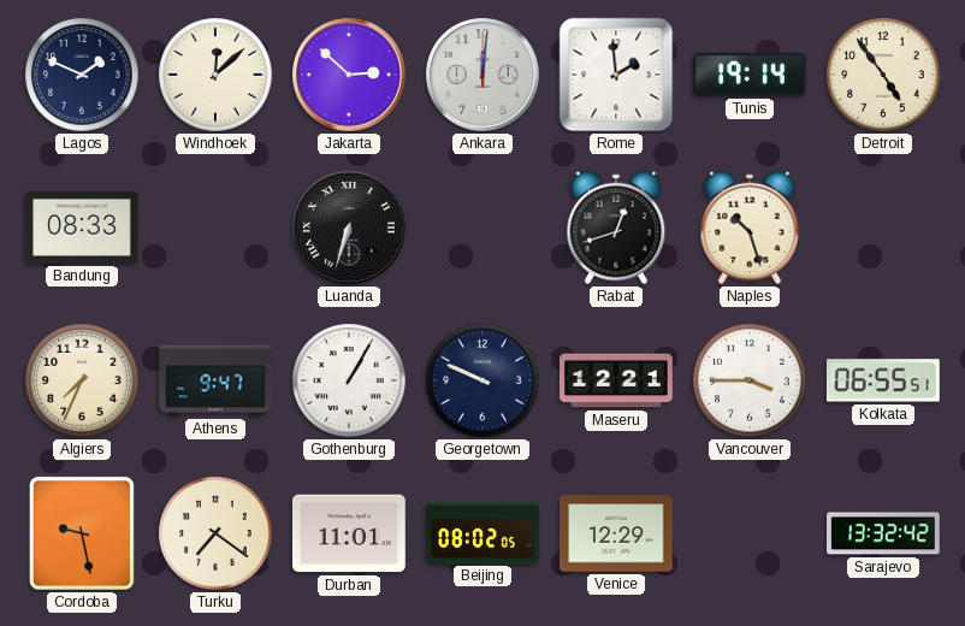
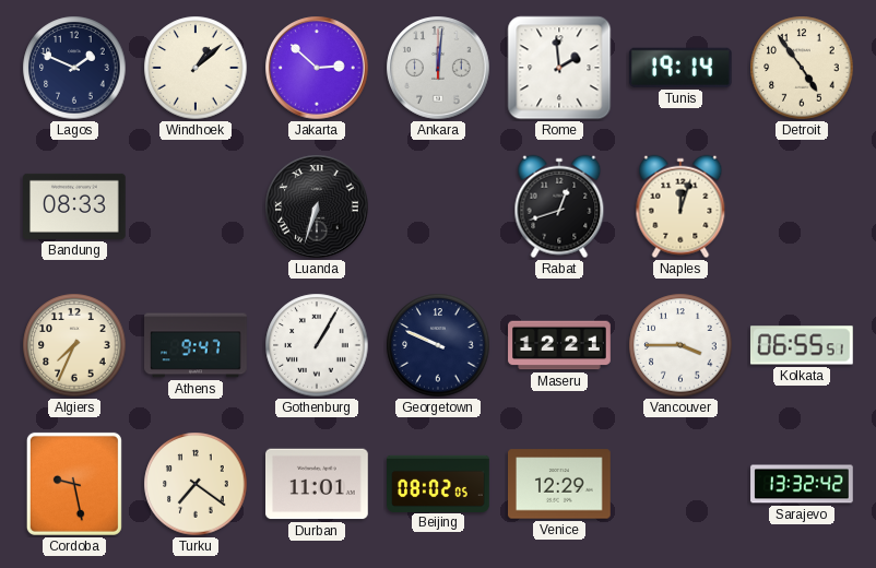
Windhoek: 12:08 -> 1:08
Naples: 10:27 -> 12:03
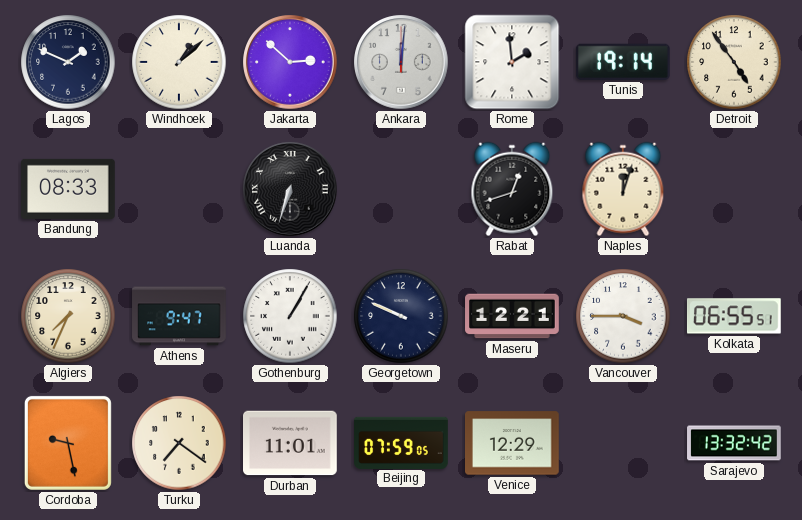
Beijing: 08:02 -> 07:59
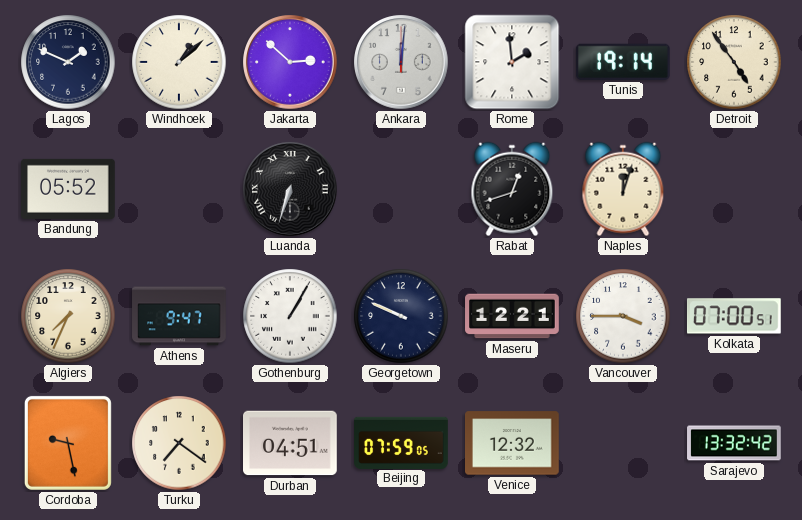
Bandung: 08:33 -> 05:52
Kolkata: 06:55 -> 07:00
Durban: 11:01 -> 04:51
Venice: 12:29 -> 12:32
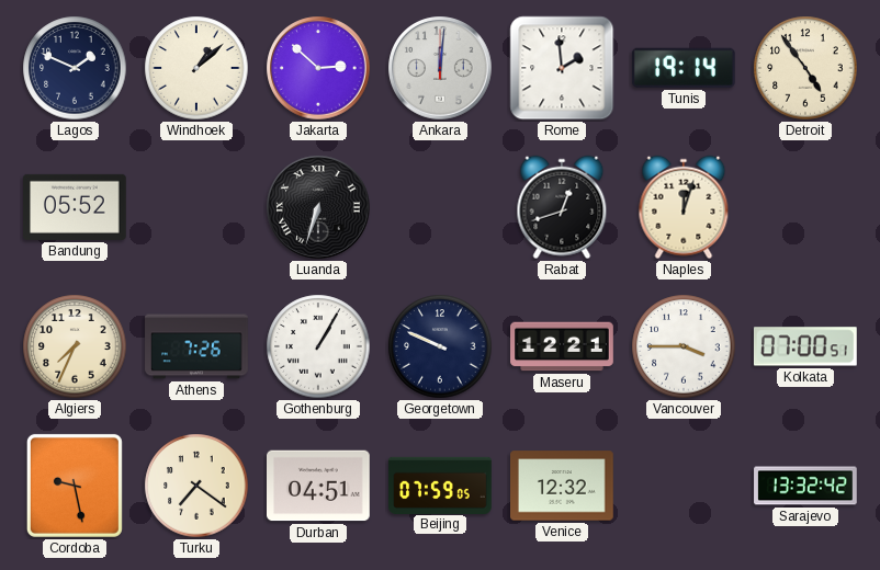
Athens: 9:47 -> 7:26
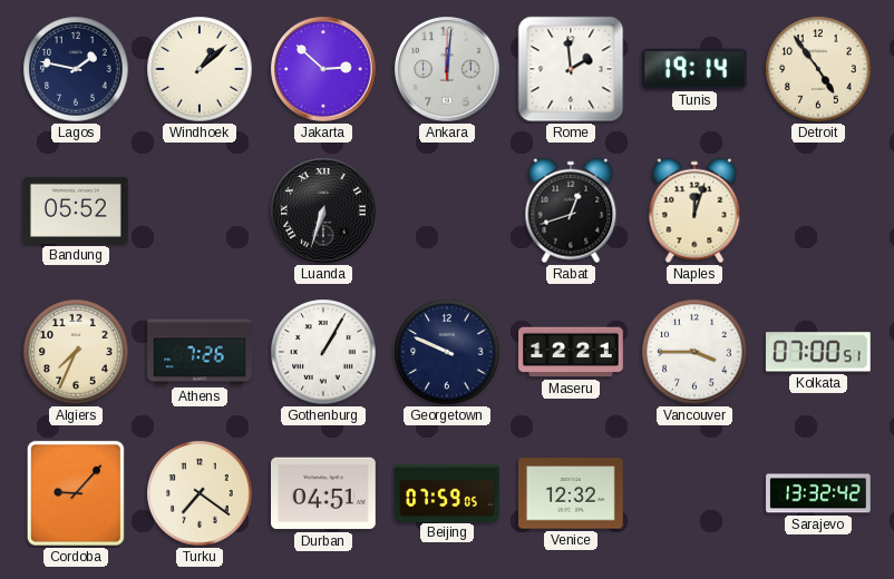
Lagos: 1:49 -> 1:47
Cordoba: 9:28 -> 9:07
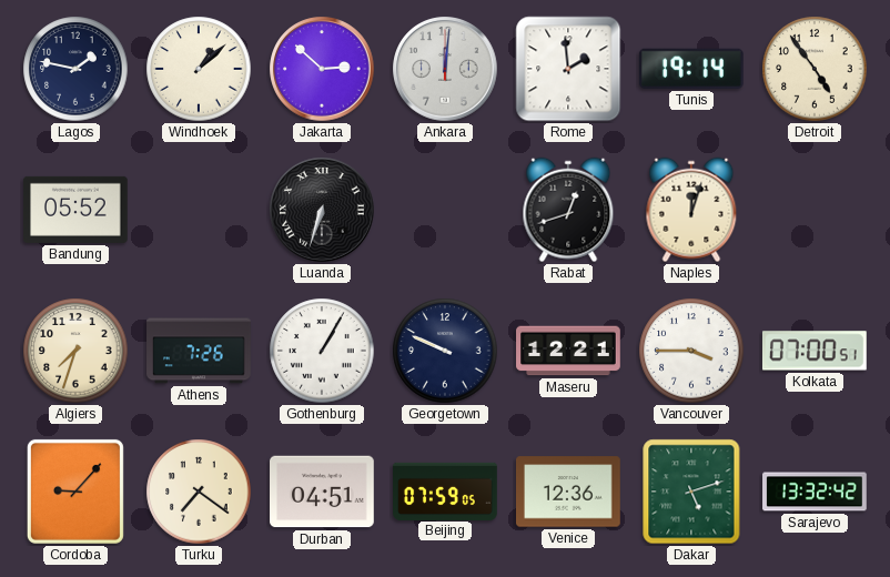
Algiers: 7:34 -> 7:33
Venice: 12:32 -> 12:36
Dakar: none -> 5:12
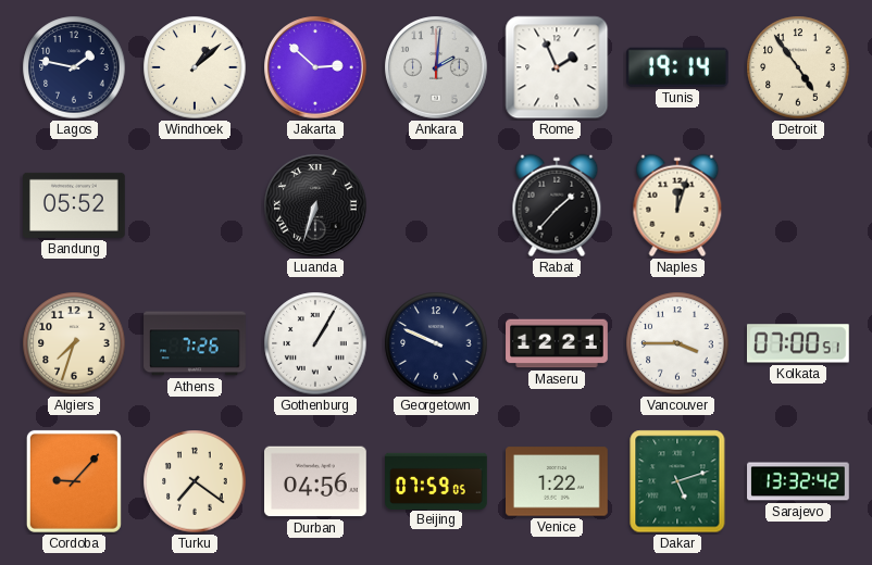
Ankara: 12:01 -> 2:01
Rome: 1:59 -> 1:56
Rabat: 12:42 -> 1:37
Durban: 04:51 -> 04:56
Venice: 12:36 -> 1:22
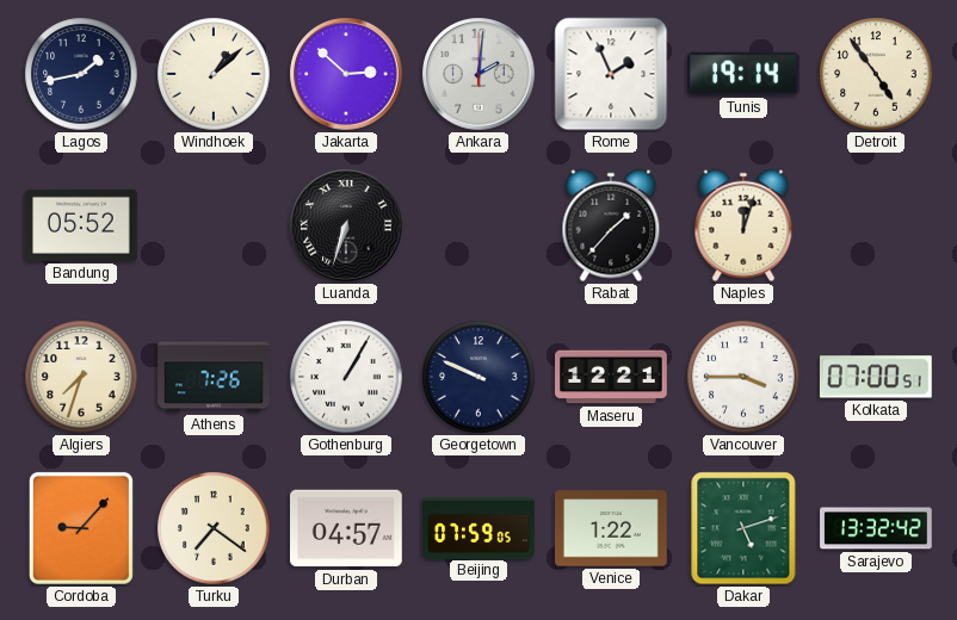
Lagos: 1:47 -> 1:43
Durban: 04:56 -> 04:57
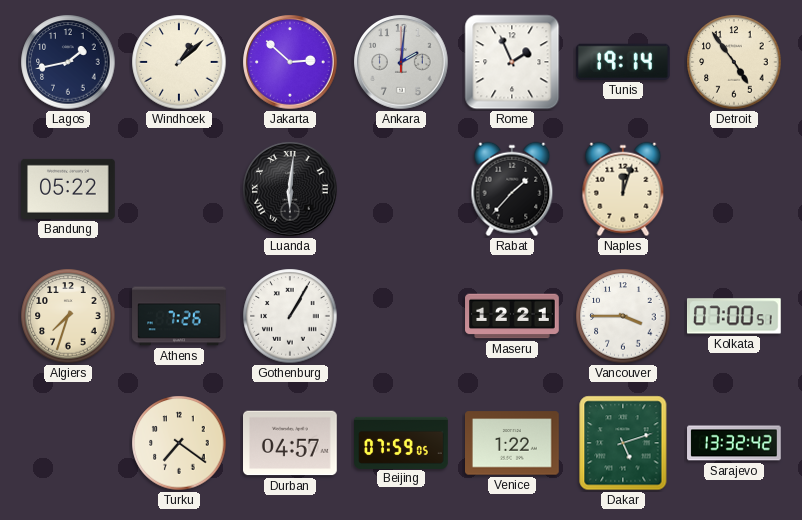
Bandung: 05:52 -> 05:22
Luanda: 6:33 -> 6:01
Georgetown: 9:49 -> none
Cordoba: 9:07 -> none
